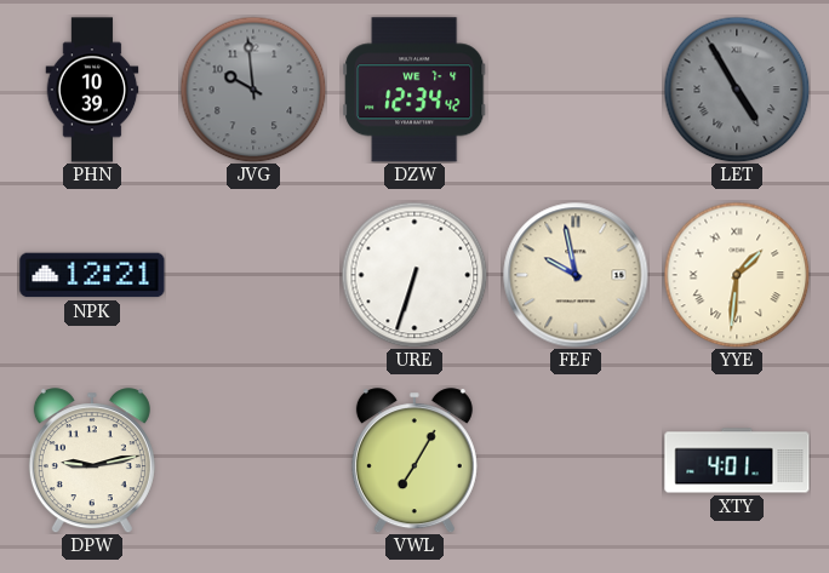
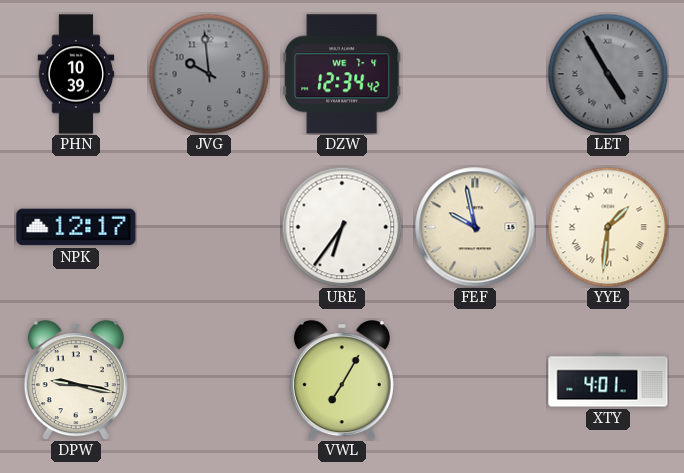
NPK: 12:21 -> 12:17
URE: 6:33 -> 6:36
DPW: 9:13 -> 9:17
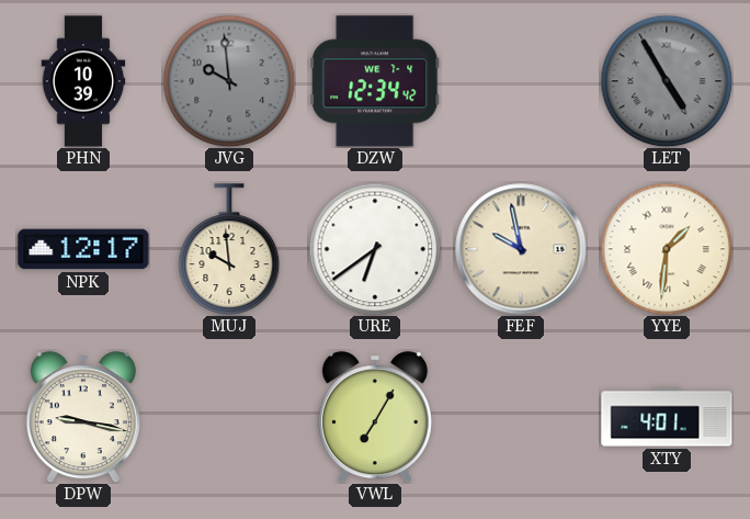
MUJ: none -> 9:59
URE: 6:36 -> 6:39
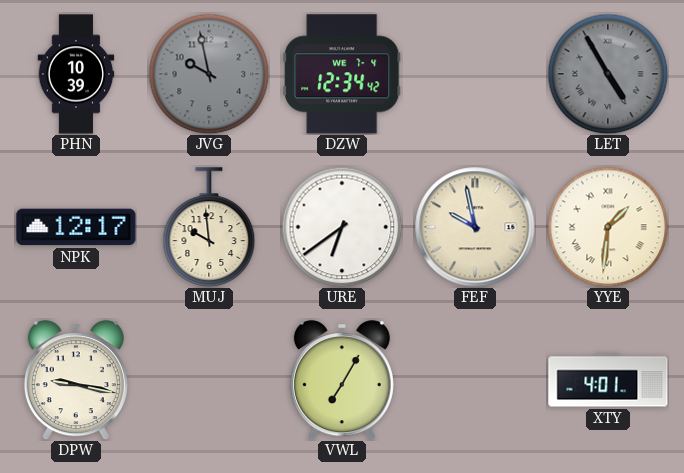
JVG: 9:59 -> 9:58
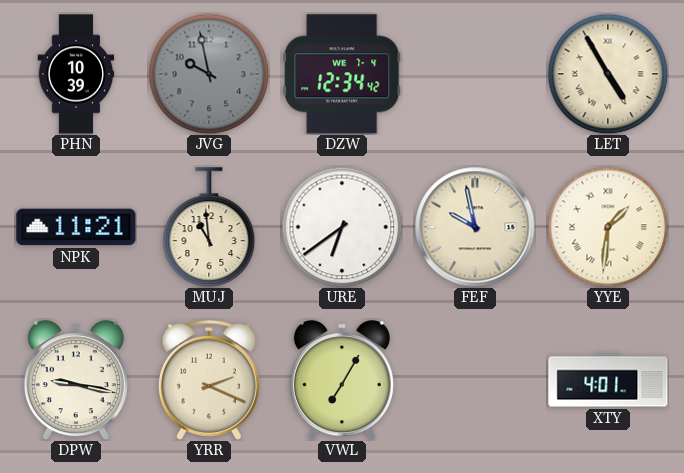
LET dial: grey -> cream
NPK: 12:17 -> 11:21
MUJ: 9:59 -> 10:59
YRR: none -> 2:19
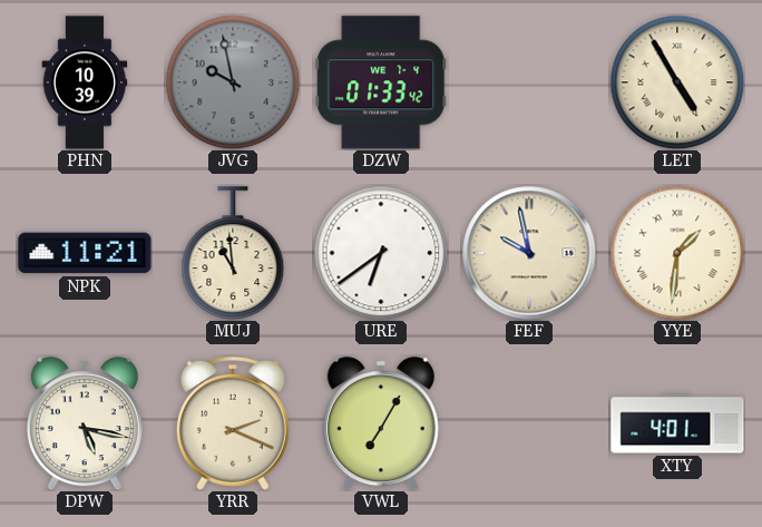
DZW: 12:34 -> 01:33
DPW: 9:17 -> 5:17
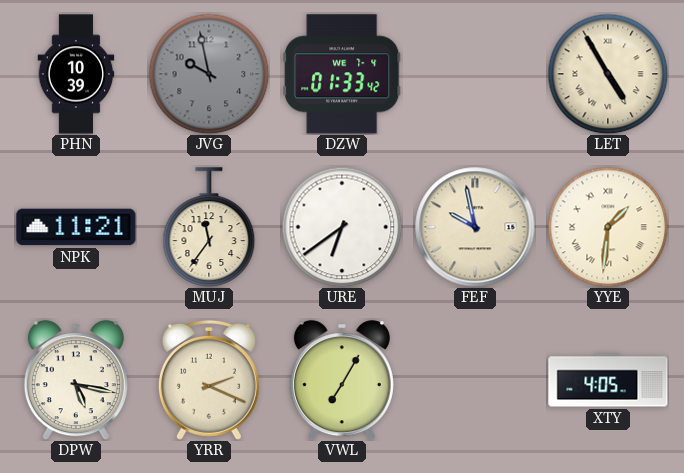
MUJ: 10:59 -> 11:36
XTY: 4:01 -> 4:05
